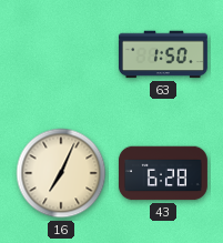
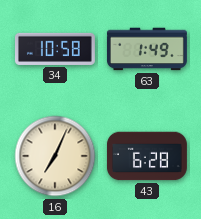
34: none -> 10:58
63: 1:50 -> 1:49
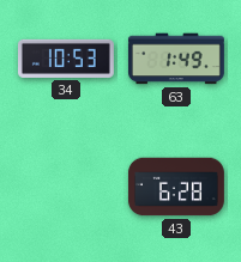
34: 10:58 -> 10:53
16: 7:04 -> none
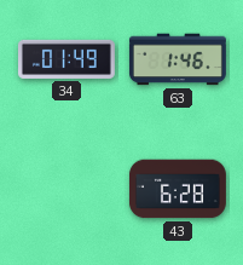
34: 10:53 -> 01:49
63: 1:49 -> 1:46
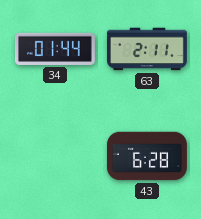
34: 01:49 -> 01:44
63: 1:46 -> 2:11
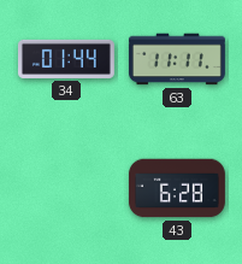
63: 2:11 -> 11:11
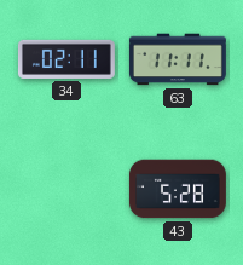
34: 01:44 -> 02:11
43: 6:28 -> 5:28
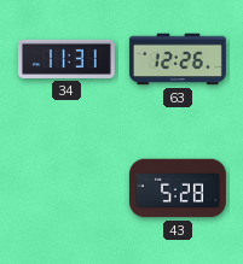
34: 02:11 -> 11:31
63: 11:11 -> 12:26
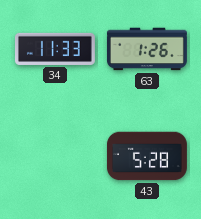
34: 11:31 -> 11:33
63: 12:26 -> 1:26
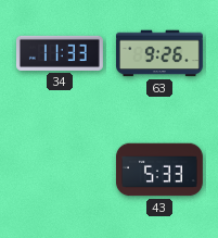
63: 1:26 -> 9:26
43: 5:28 -> 5:33
